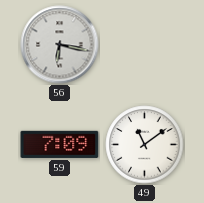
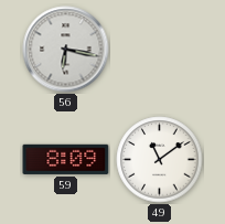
59: 7:09 -> 8:09
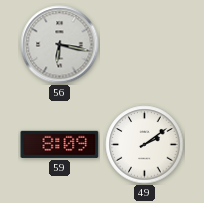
49: 11:09 -> 2:09
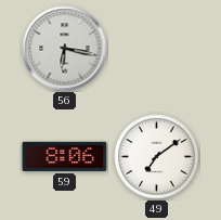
59: 8:09 -> 8:06
49: 2:09 -> 7:09
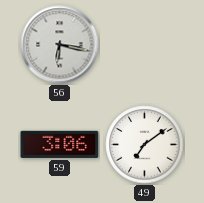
59: 8:06 -> 3:06
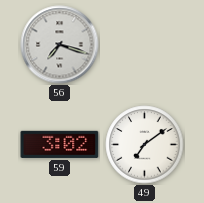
56: 6:17 -> 7:18
59: 3:06 -> 3:02
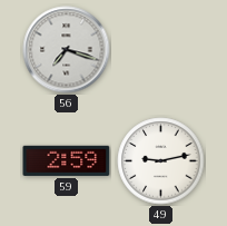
59: 3:02 -> 2:59
49: 7:09 -> 9:13
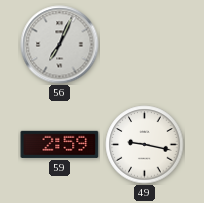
56: 7:18 -> 7:04
49: 9:13 -> 9:17
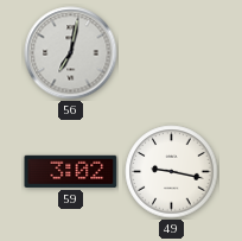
56: 7:04 -> 7:02
59: 2:59 -> 3:02
